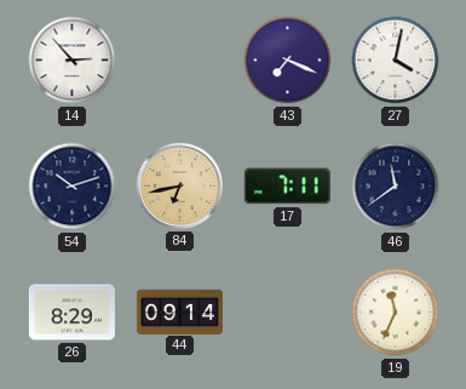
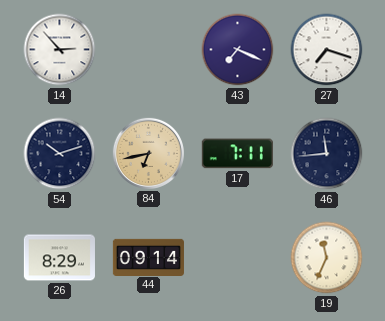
27: 4:02 -> 7:18
46: 11:39 -> 11:44
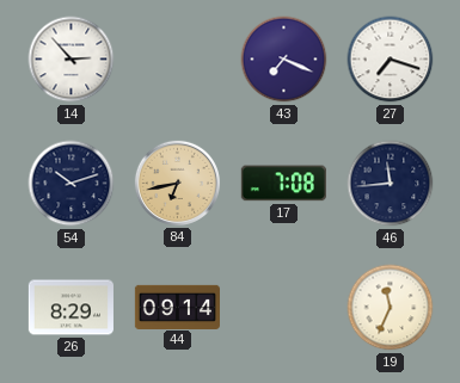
17: 7:11 -> 7:08
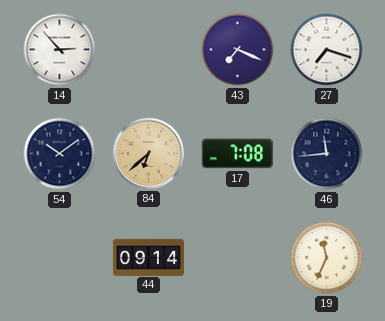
54: 10:12 -> 10:09
84: 6:43 -> 6:38
26: 8:29 -> none
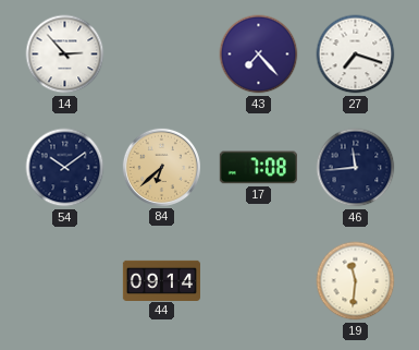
43: 7:19 -> 7:23
19: 11:34 -> 11:31
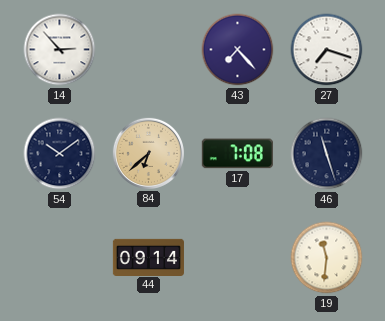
46: 11:44 -> 11:27
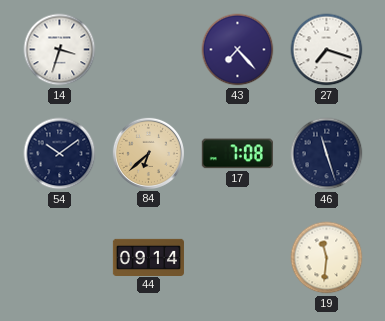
14: 2:53 -> 3:33
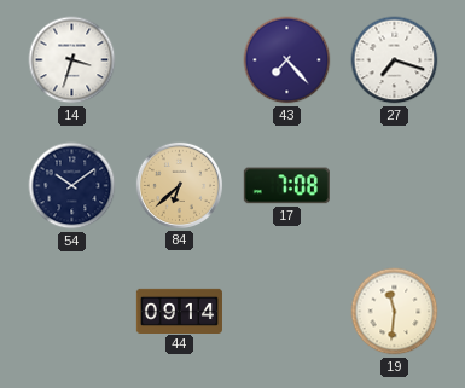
46: 11:27 -> none
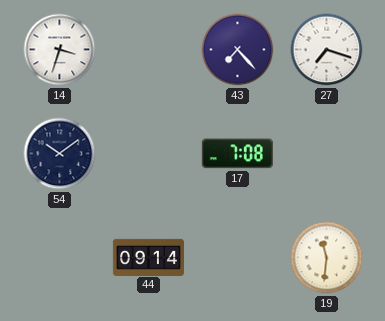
84: 6:38 -> none
